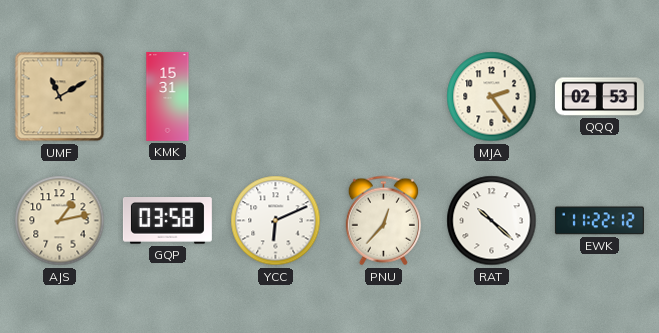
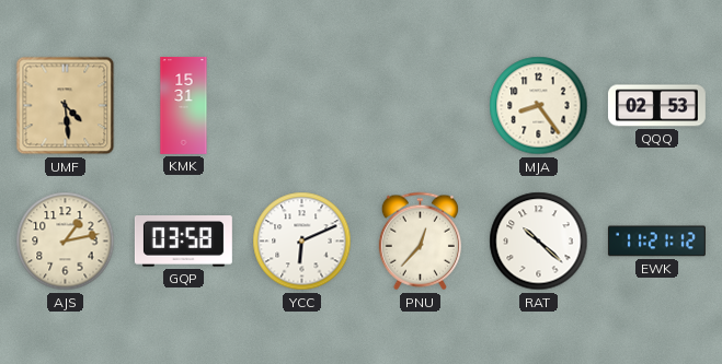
UMF: 11:10 -> 4:29
MJA: 2:24 -> 8:24
EWK: 11:22 -> 11:21
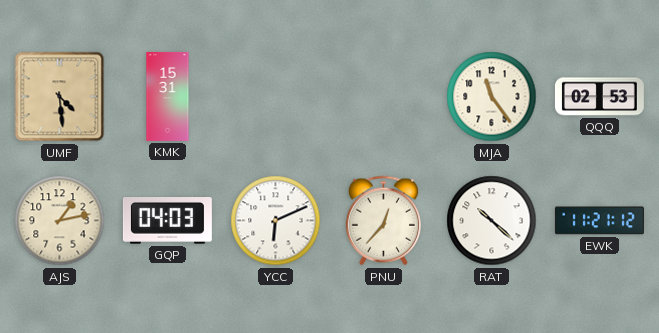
MJA: 8:24 -> 11:24
GQP: 03:58 -> 04:03
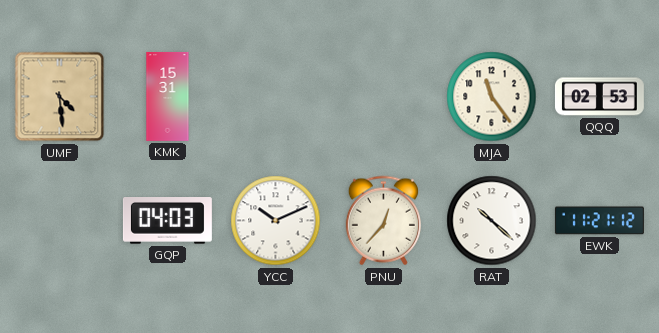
AJS: 1:13 -> none
YCC: 6:11 -> 10:11
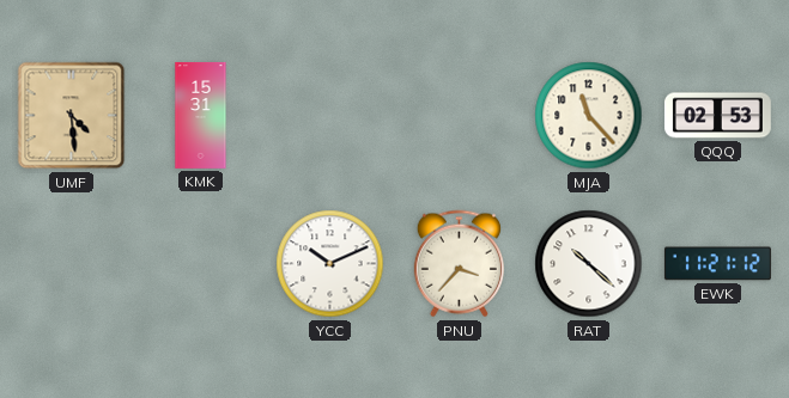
MJA: 11:24 -> 11:23
GQP: 04:03 -> none
PNU: 12:37 -> 3:37
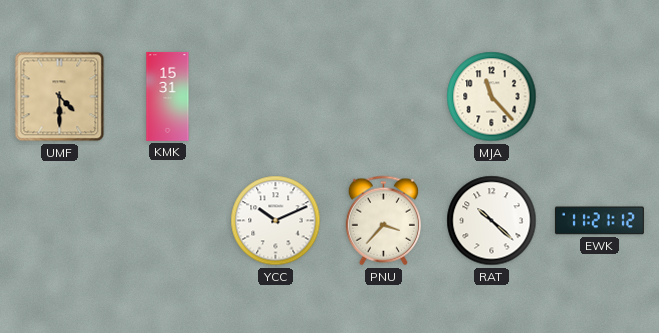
UMF: 4:29 -> 4:30
QQQ: 02:53 -> none
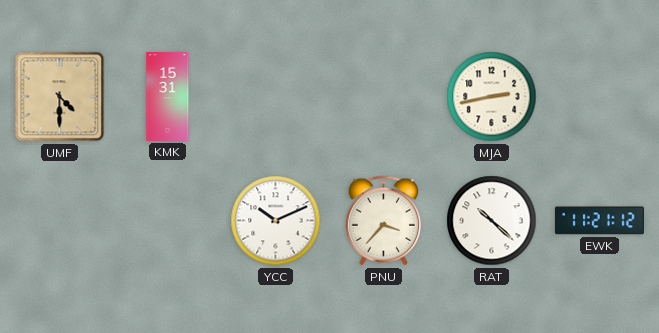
MJA: 11:23 -> 2:43
